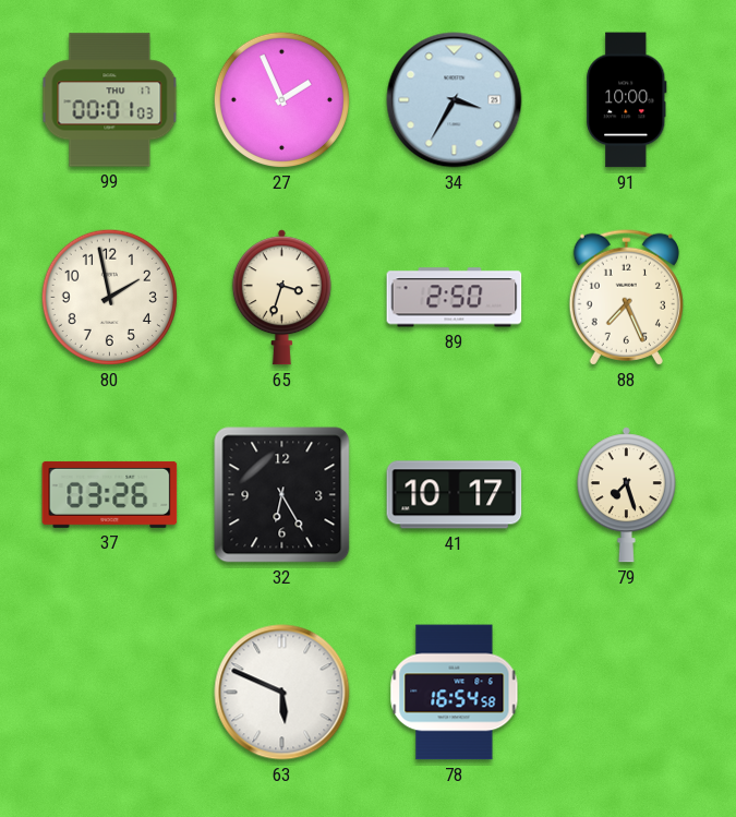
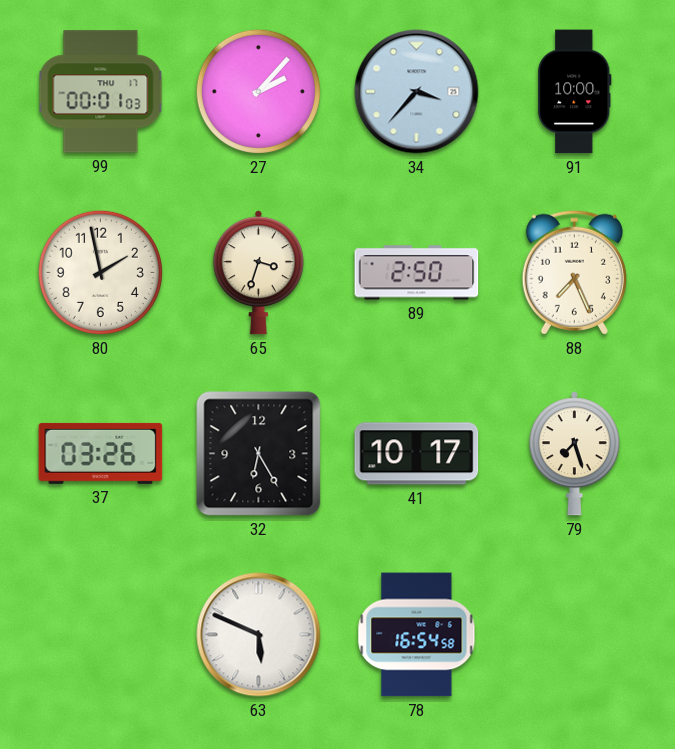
27: 1:56 -> 2:07
34: 3:35 -> 3:37
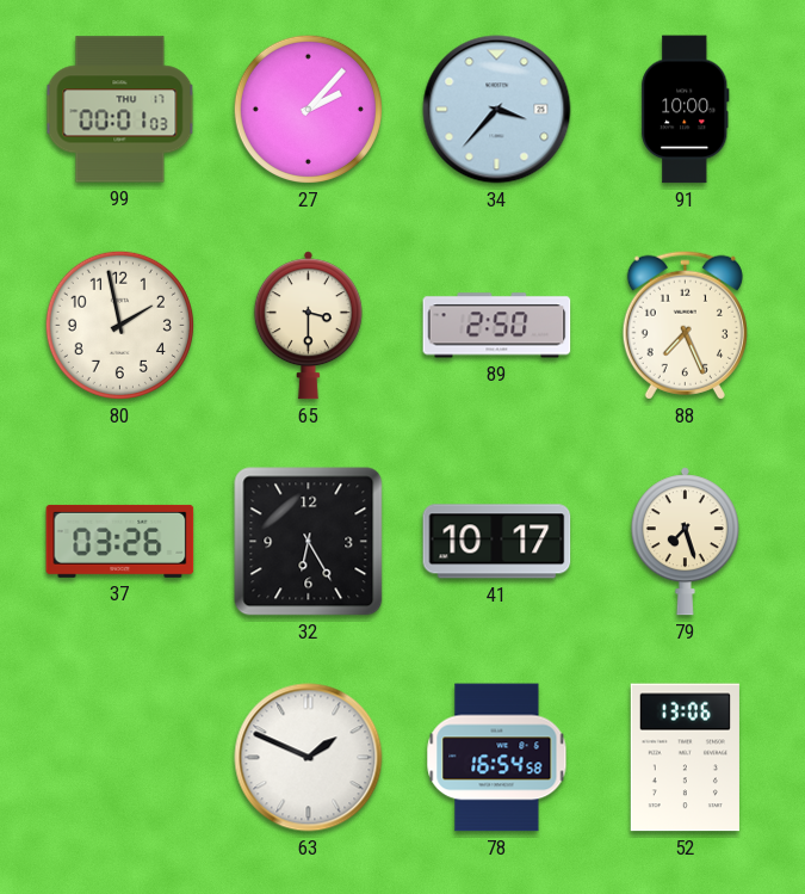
65: 3:33 -> 3:30
63: 5:49 -> 1:49
52: none -> 13:06
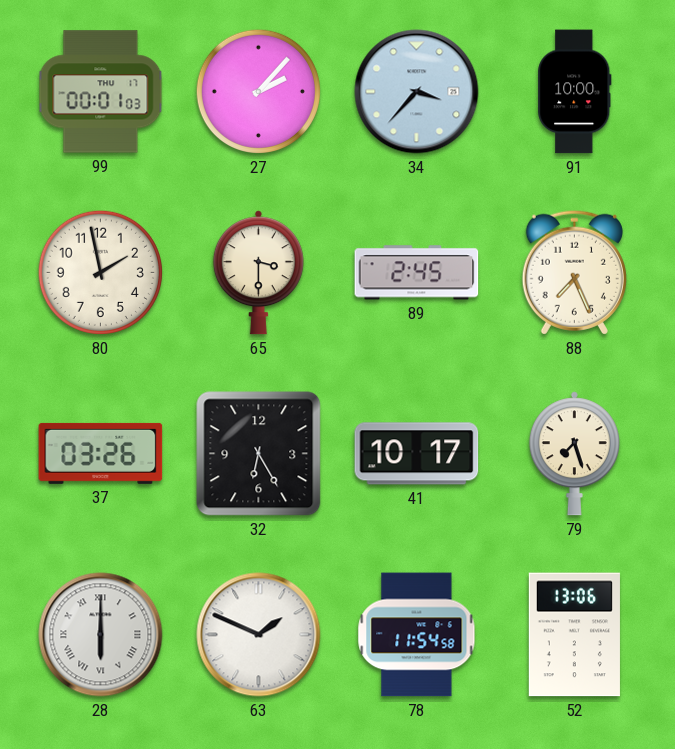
89: 2:50 -> 2:45
28: none -> 6:00
78: 16:54 -> 11:54
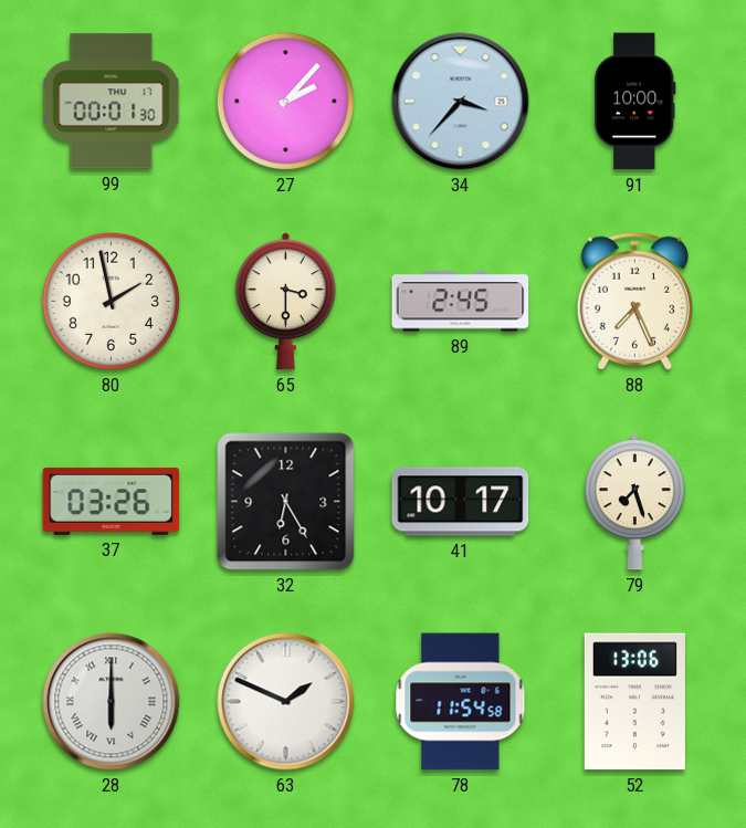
99: 00:01:03 -> 00:01:30
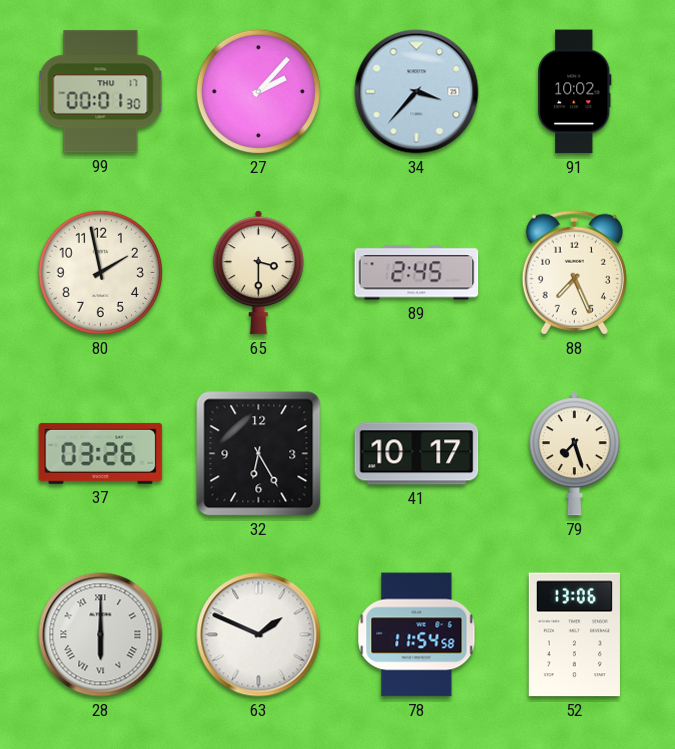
91: 10:00 -> 10:02
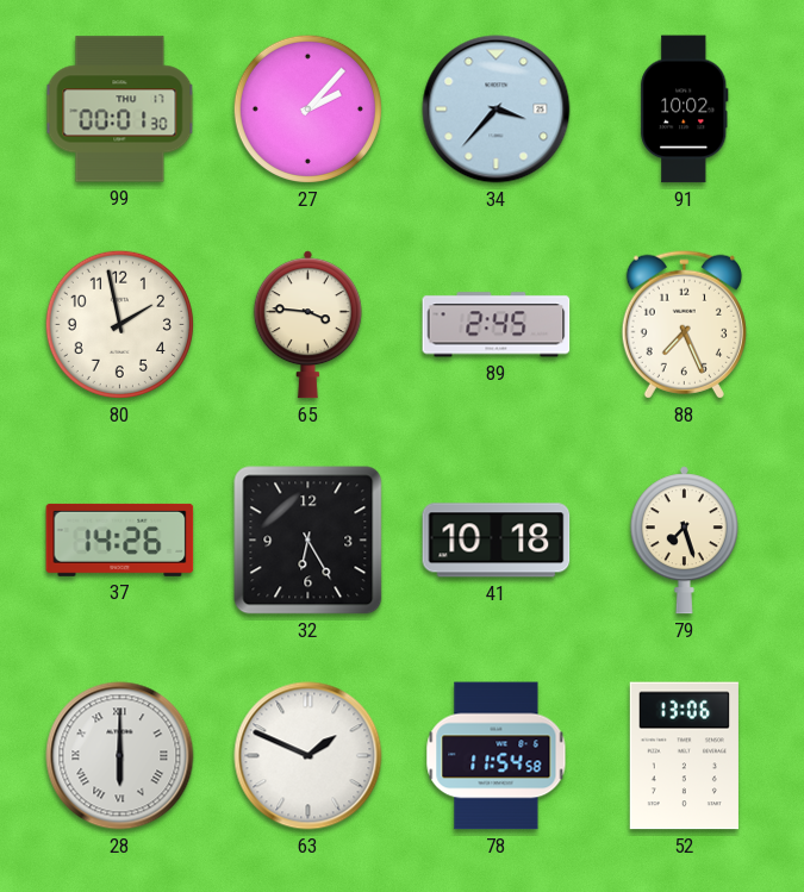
65: 3:30 -> 3:46
37: 03:26 -> 14:26
41: 10:17 -> 10:18
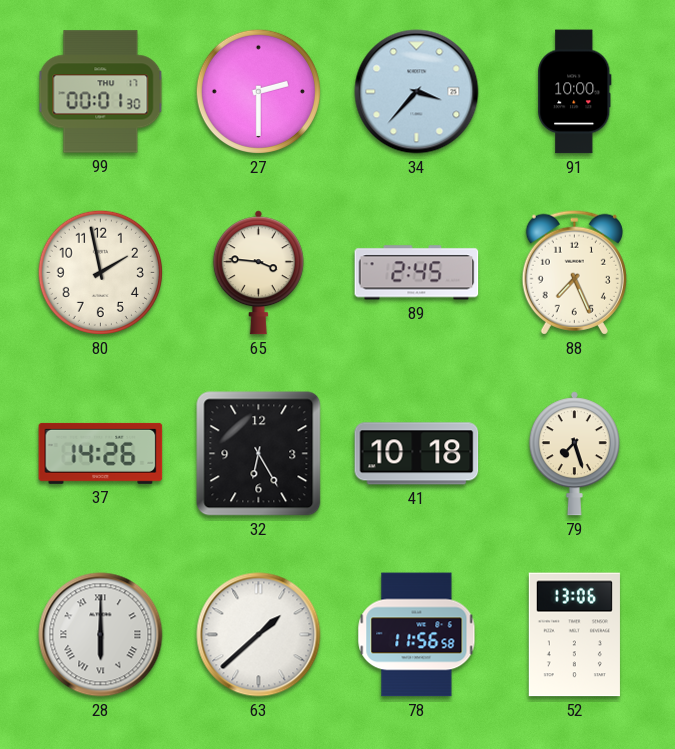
27: 2:07 -> 2:30
91: 10:02 -> 10:00
63: 1:49 -> 1:38
78: 11:54 -> 11:56
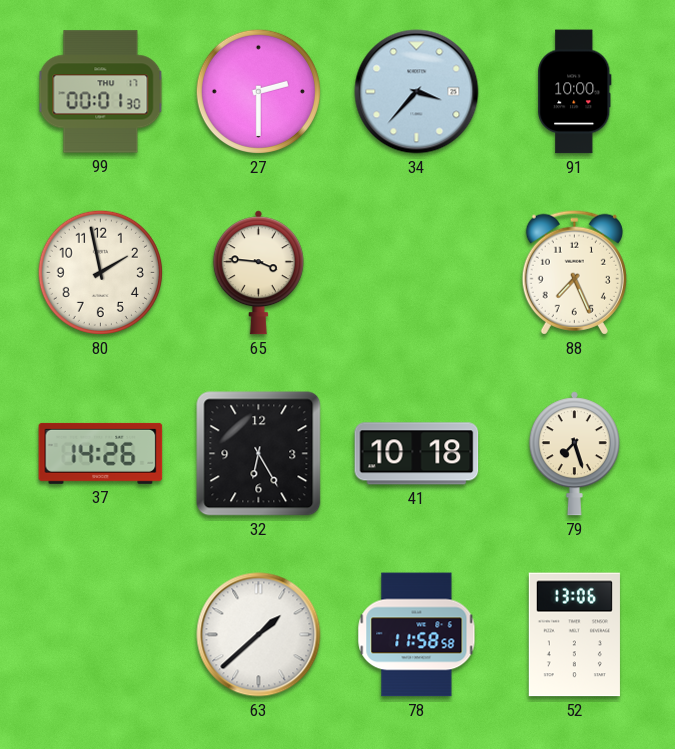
89: 2:45 -> none
28: 6:00 -> none
78: 11:56 -> 11:58
